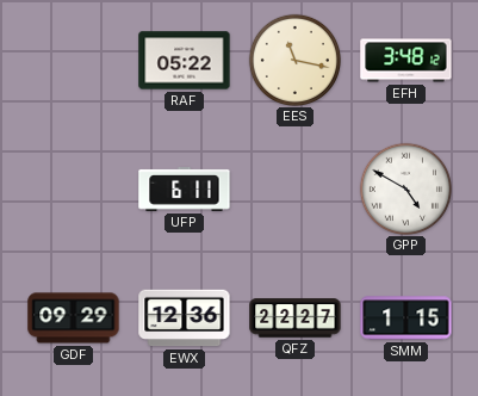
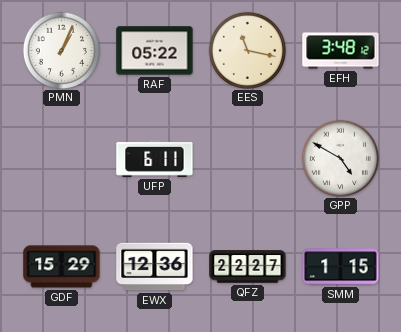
PMN: none -> 1:04
GDF: 09:29 -> 15:29
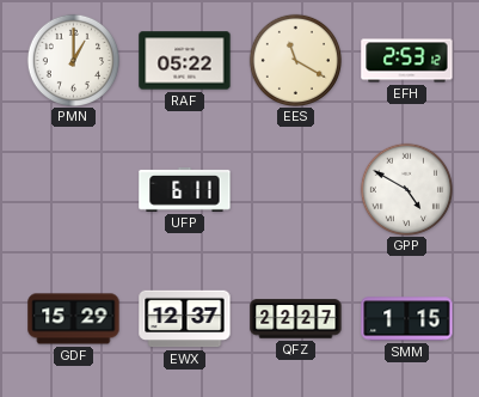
PMN: 1:04 -> 1:00
EES: 11:17 -> 11:20
EFH: 3:48 -> 2:53
EWX: 12:36 -> 12:37
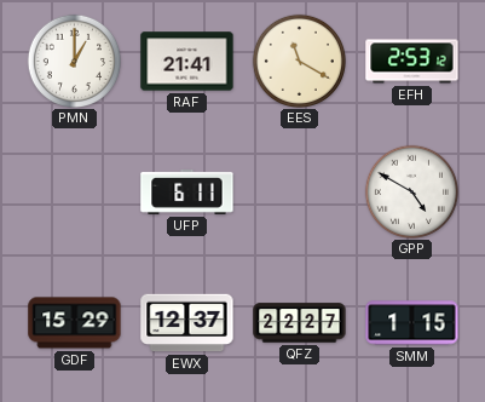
RAF: 05:22 -> 21:41
